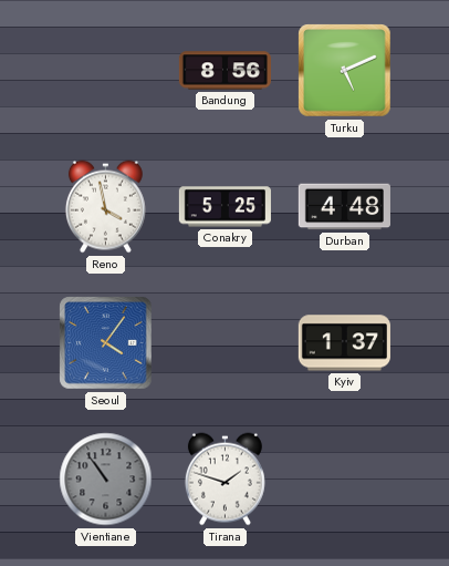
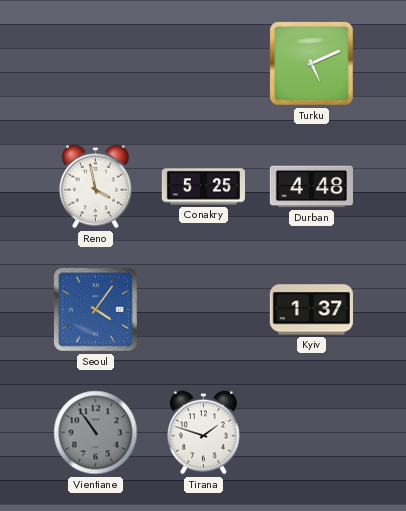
Bandung: 8:56 -> none
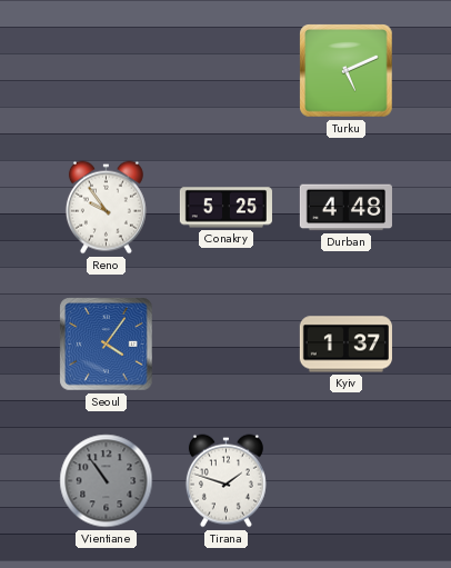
Reno: 3:58 -> 9:54
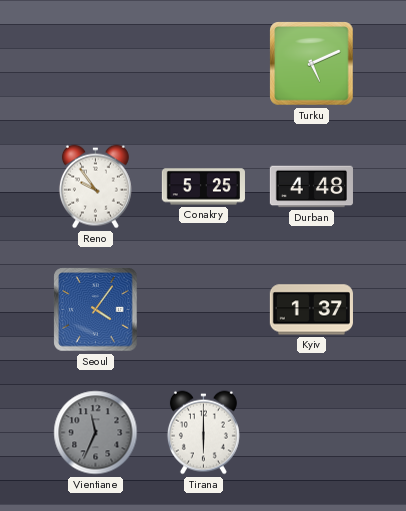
Vientiane: 10:54 -> 11:34
Tirana: 1:48 -> 6:00
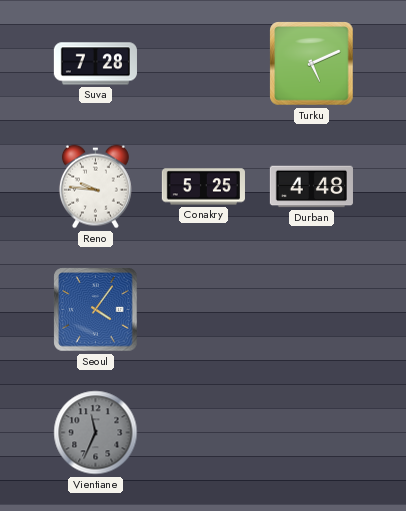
Suva: none -> 7:28
Reno: 9:54 -> 9:46
Kyiv: 1:37 -> none
Tirana: 6:00 -> none
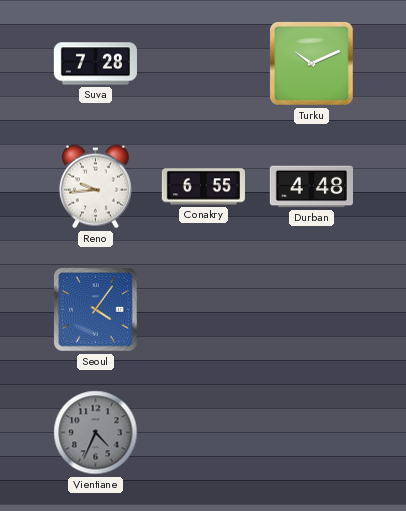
Turku: 5:11 -> 10:11
Reno: 9:46 -> 9:44
Conakry: 5:25 -> 6:55
Vientiane: 11:34 -> 4:34
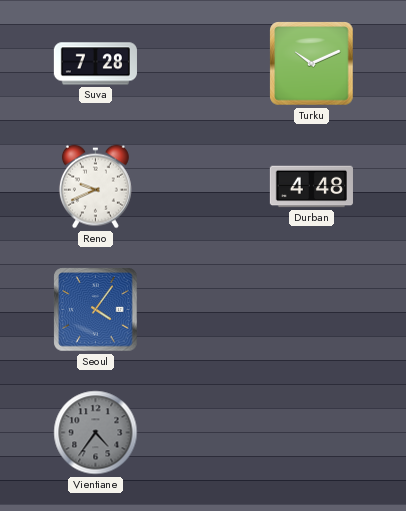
Reno: 9:44 -> 9:41
Conakry: 6:55 -> none
Vientiane: 4:34 -> 4:36
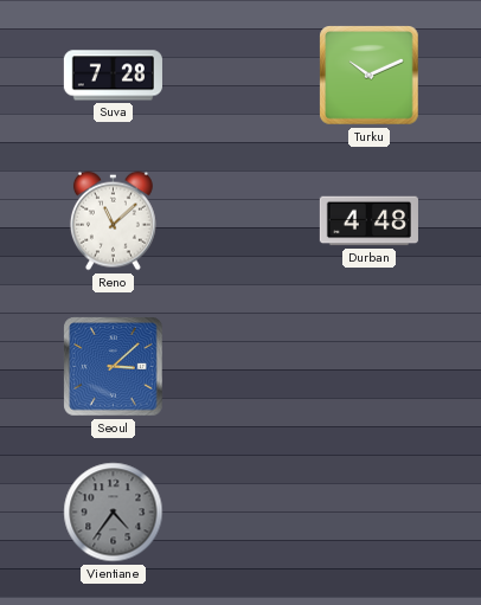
Reno: 9:41 -> 11:08
Seoul: 4:06 -> 3:08
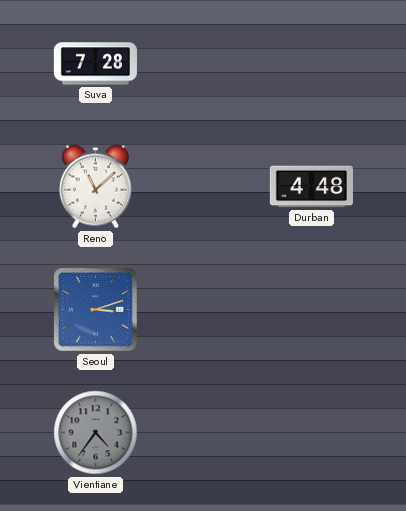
Turku: 10:11 -> none
Seoul: 3:08 -> 3:12
